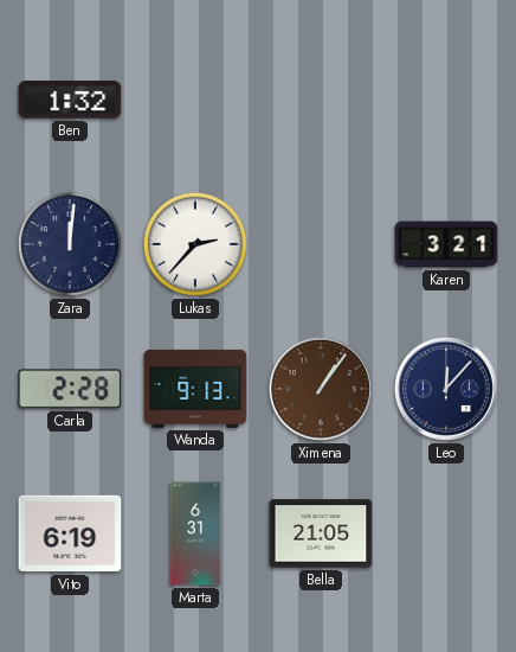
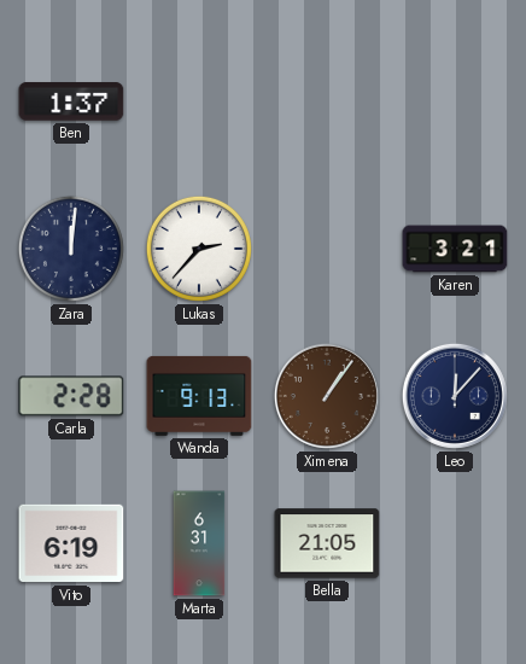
Ben: 1:32 -> 1:37
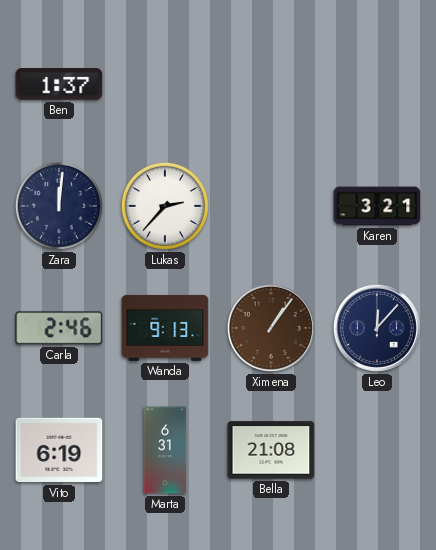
Carla: 2:28 -> 2:46
Bella: 21:05 -> 21:08
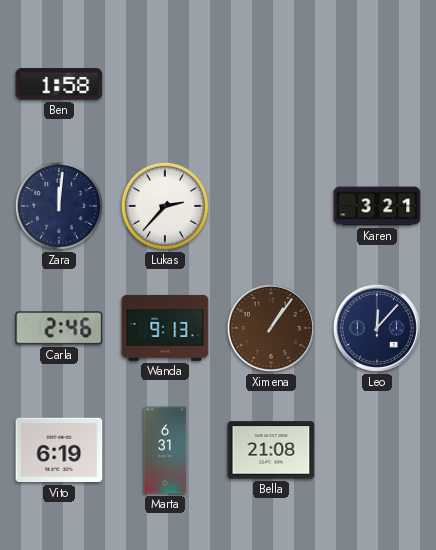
Ben: 1:37 -> 1:58
